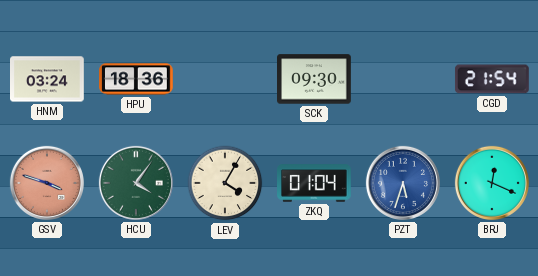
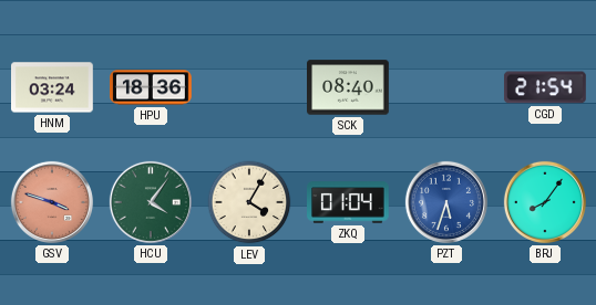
SCK: 09:30 -> 08:40
BRJ: 12:19 -> 8:06
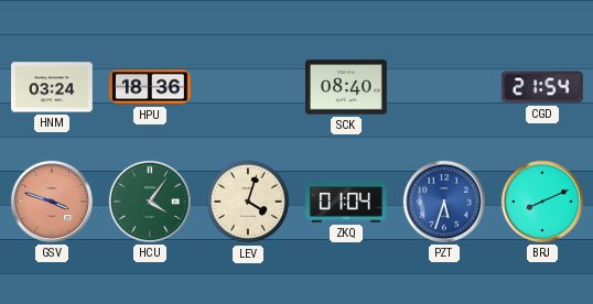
LEV: 4:05 -> 4:03
BRJ: 8:06 -> 8:11
